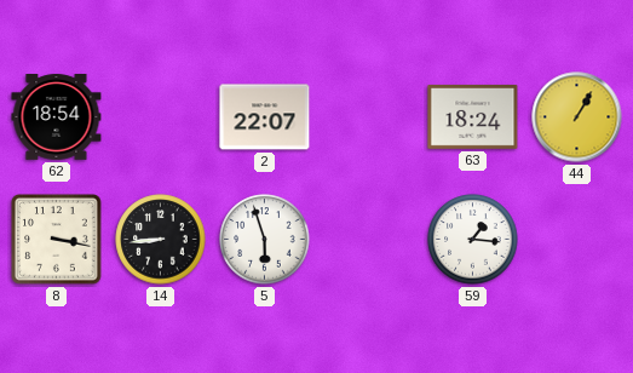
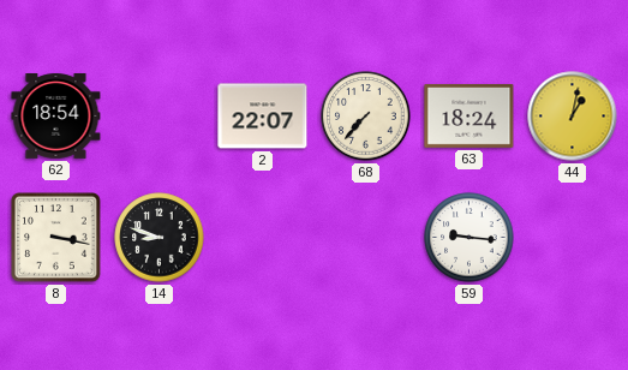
68: none -> 7:37
44: 1:05 -> 1:02
14: 8:44 -> 8:48
5: 5:57 -> none
59: 1:16 -> 9:16
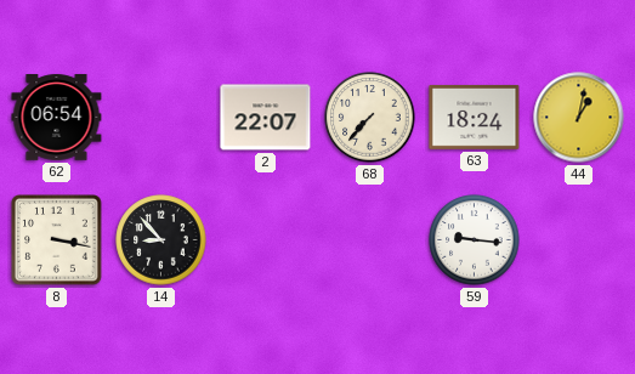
62: 18:54 -> 06:54
14: 8:48 -> 8:53
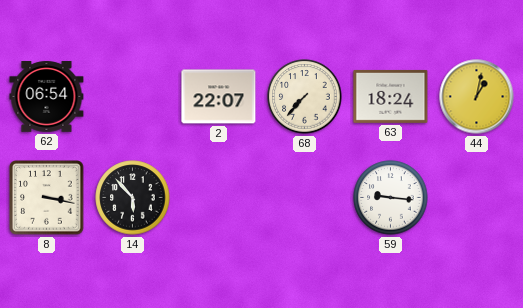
14: 8:53 -> 5:53
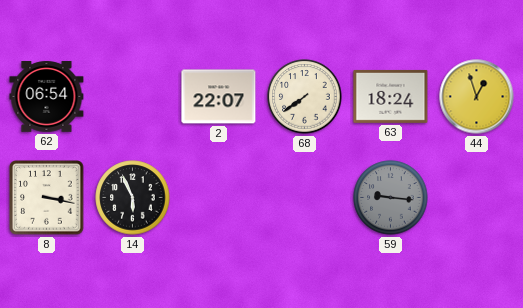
68: 7:37 -> 7:39
44: 1:02 -> 12:57
14: 5:53 -> 5:56
59 dial: white -> grey
